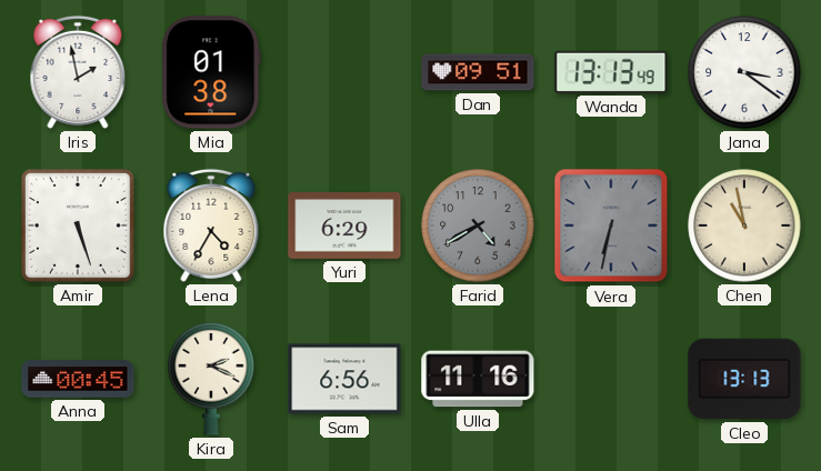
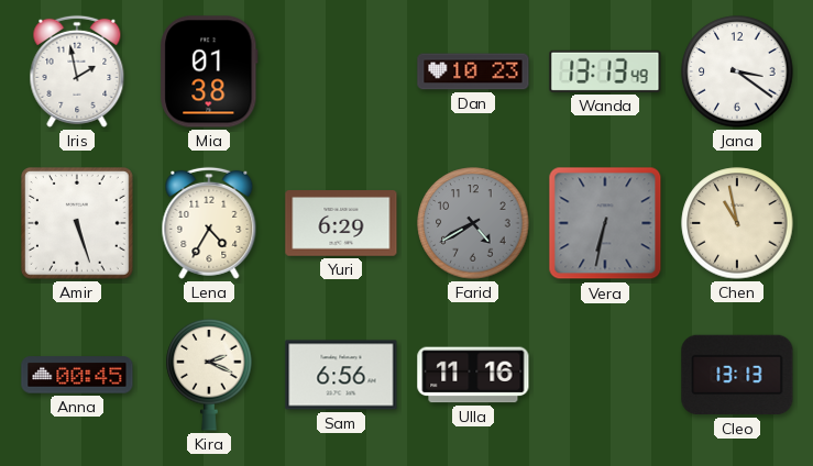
Dan: 09:51 -> 10:23
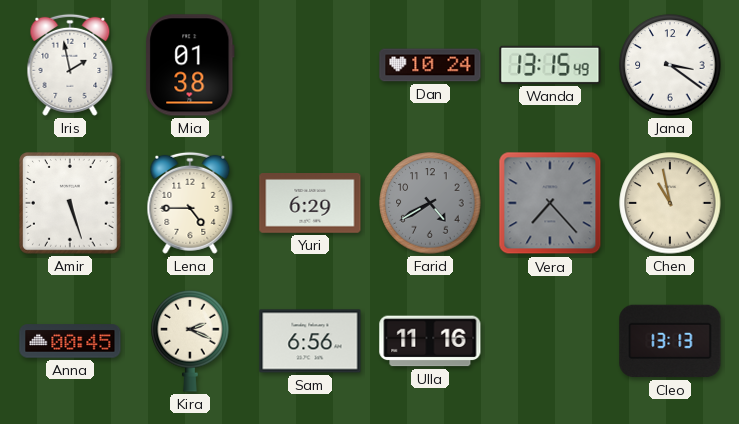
Dan: 10:23 -> 10:24
Wanda: 13:13 -> 13:15
Lena: 4:35 -> 4:45
Vera: 6:32 -> 7:23
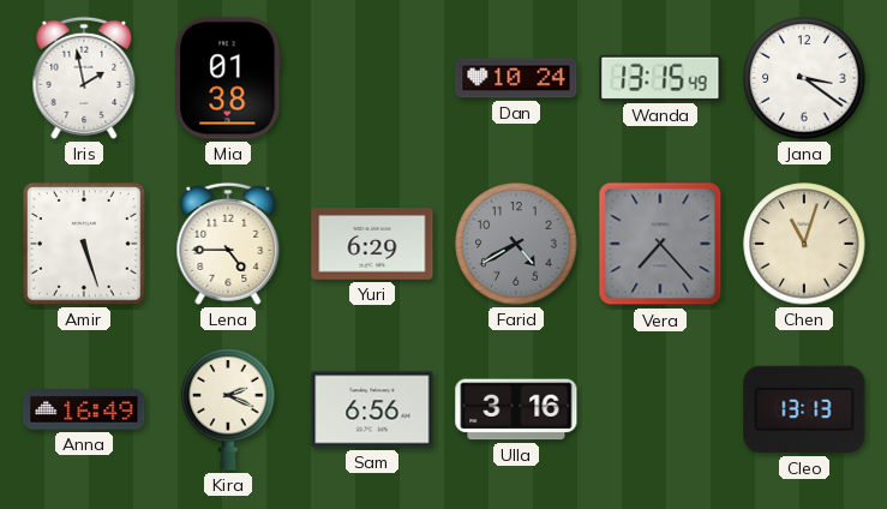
Chen: 10:58 -> 11:03
Anna: 00:45 -> 16:49
Ulla: 11:16 -> 3:16
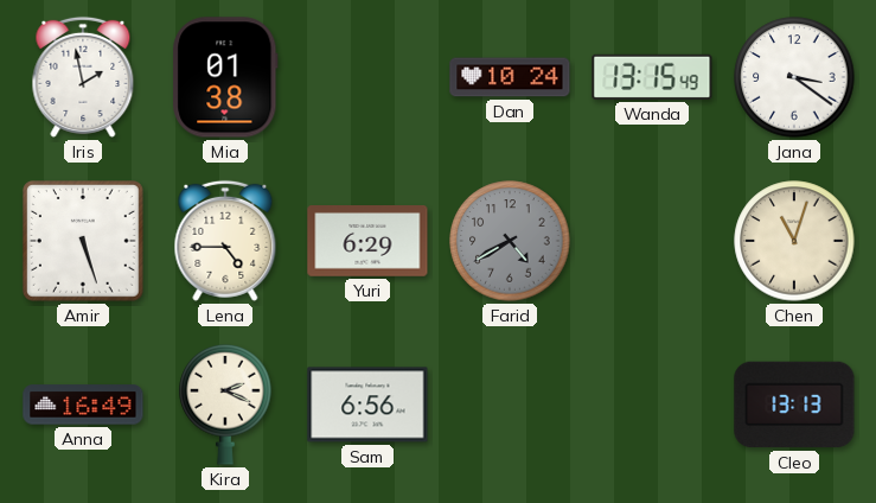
Vera: 7:23 -> none
Ulla: 3:16 -> none
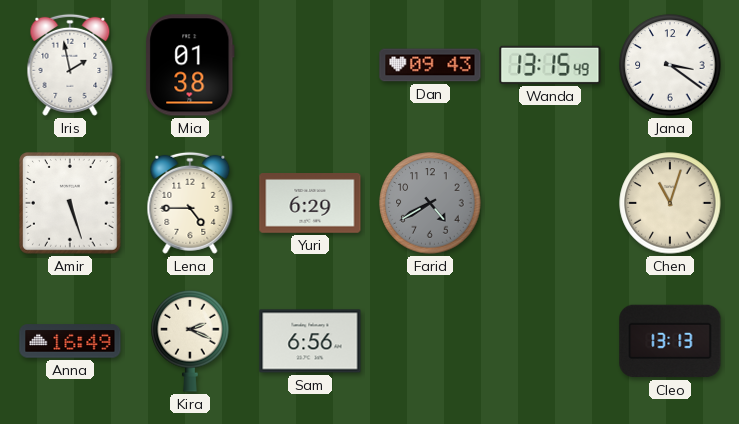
Dan: 10:24 -> 09:43
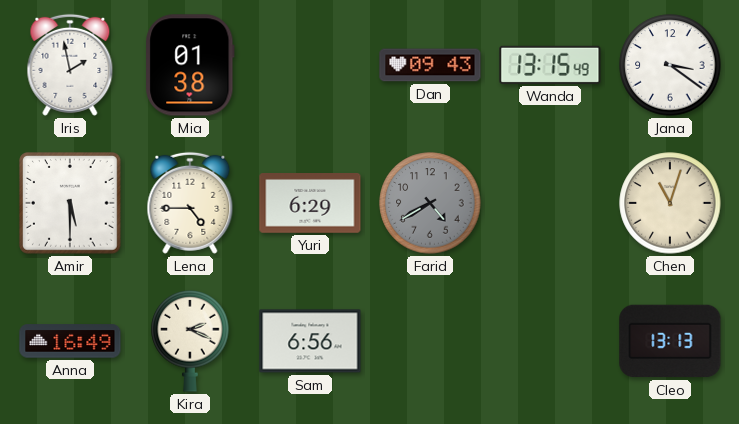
Amir: 5:27 -> 5:30
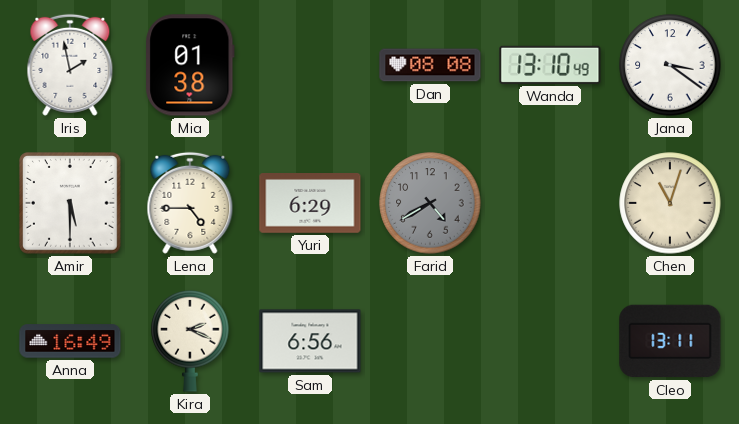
Dan: 09:43 -> 08:08
Wanda: 13:15 -> 13:10
Cleo: 13:13 -> 13:11
